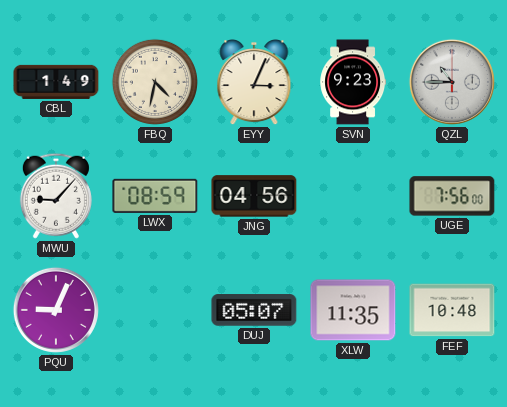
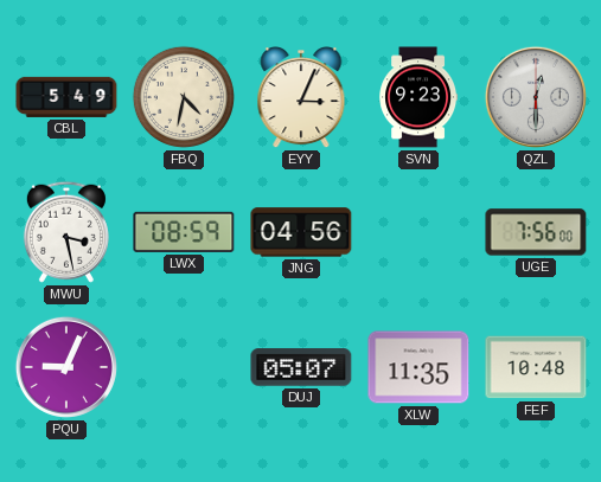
CBL: 1:49 -> 5:49
QZL: 10:45 -> 12:30
MWU: 9:07 -> 3:28
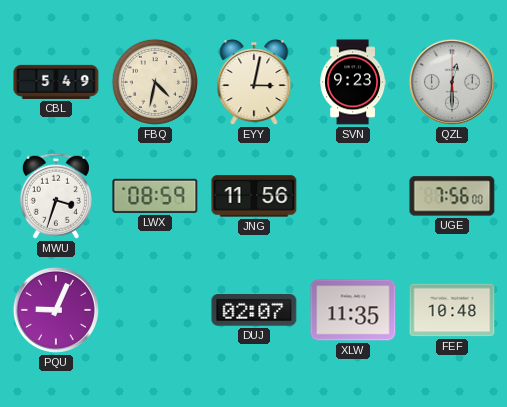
EYY: 3:04 -> 3:02
MWU: 3:28 -> 3:33
JNG: 04:56 -> 11:56
DUJ: 05:07 -> 02:07
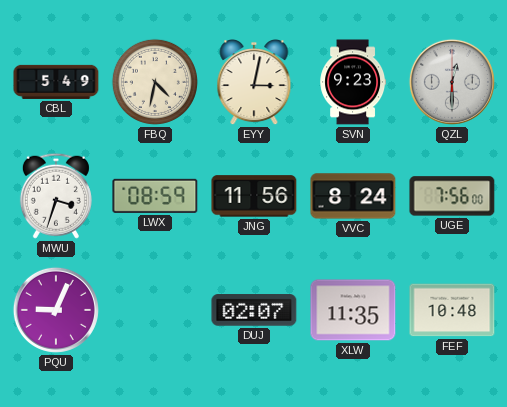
VVC: none -> 8:24
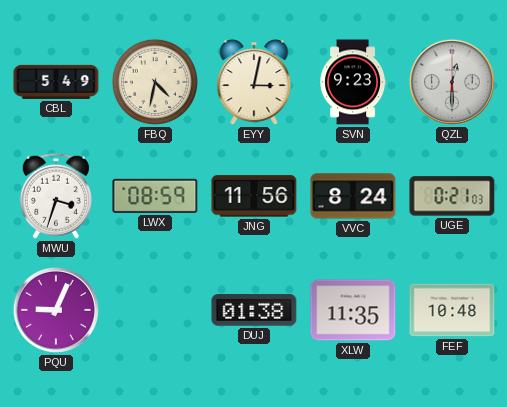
UGE: 7:56 -> 0:21
DUJ: 02:07 -> 01:38
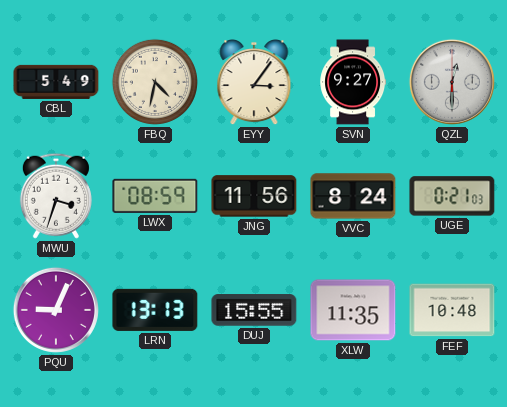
EYY: 3:02 -> 3:06
SVN: 9:23 -> 9:27
LRN: none -> 13:13
DUJ: 01:38 -> 15:55
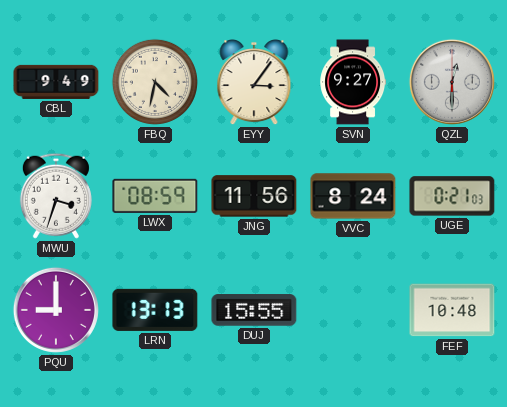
CBL: 5:49 -> 9:49
PQU: 9:04 -> 9:00
XLW: 11:35 -> none
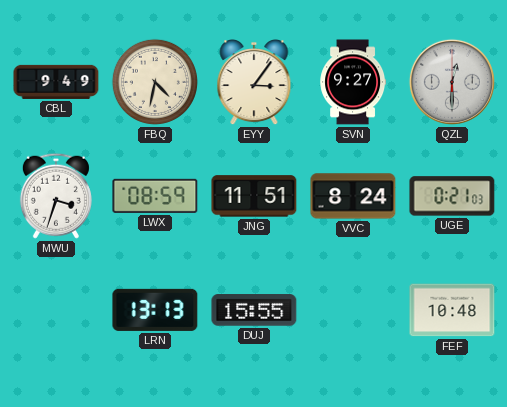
JNG: 11:56 -> 11:51
PQU: 9:00 -> none
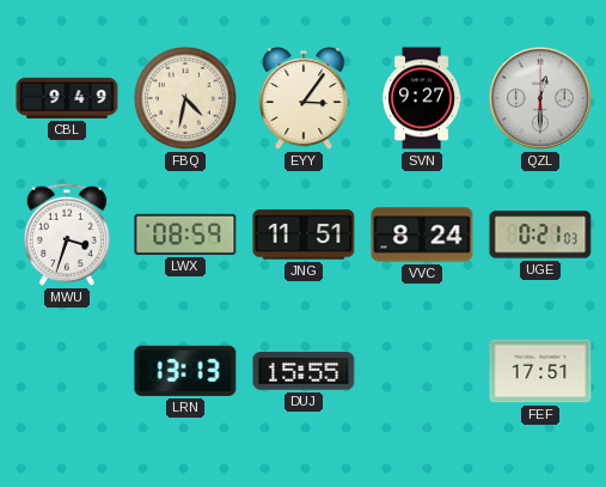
FEF: 10:48 -> 17:51
